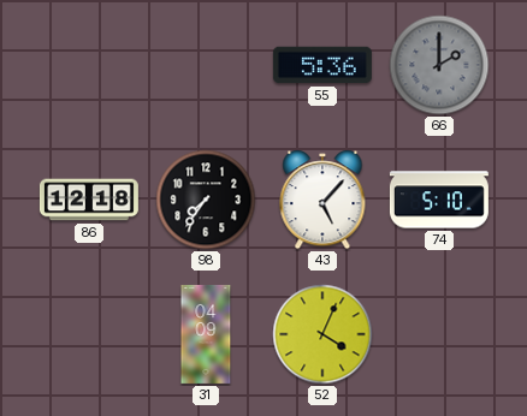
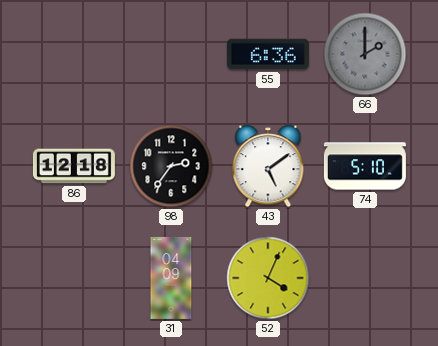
55: 5:36 -> 6:36
98: 7:36 -> 2:36
43: 5:07 -> 5:09
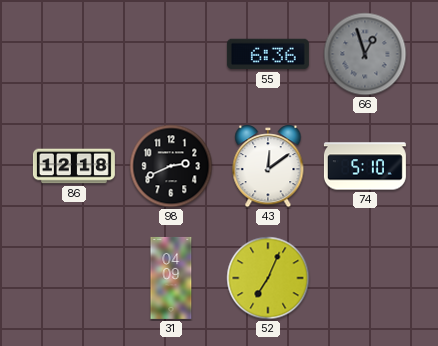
66: 2:00 -> 12:57
98: 2:36 -> 2:41
43: 5:09 -> 12:09
52: 4:04 -> 7:04
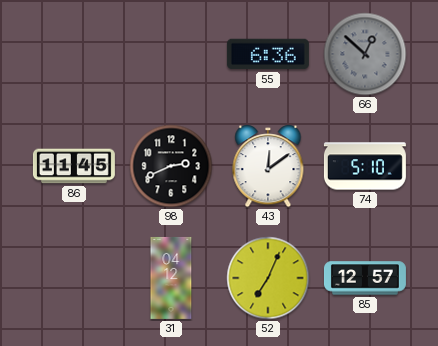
66: 12:57 -> 12:52
86: 12:18 -> 11:45
31: 04:09 -> 04:12
85: none -> 12:57
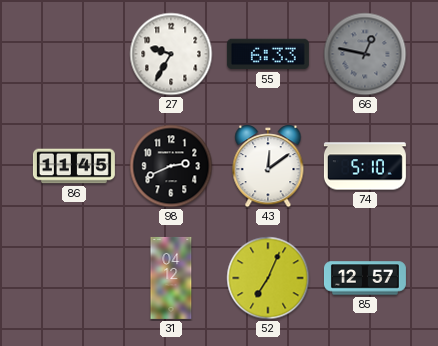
27: none -> 9:35
55: 6:36 -> 6:33
66: 12:52 -> 12:47
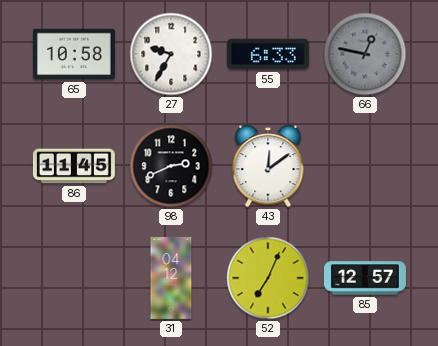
65: none -> 10:58
74: 5:10 -> none
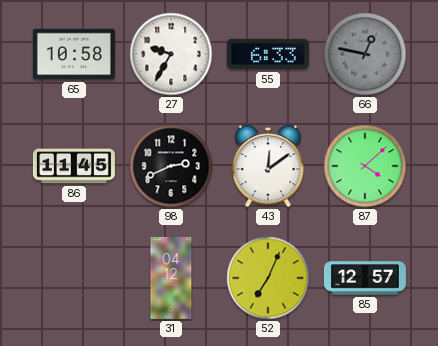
87: none -> 4:08
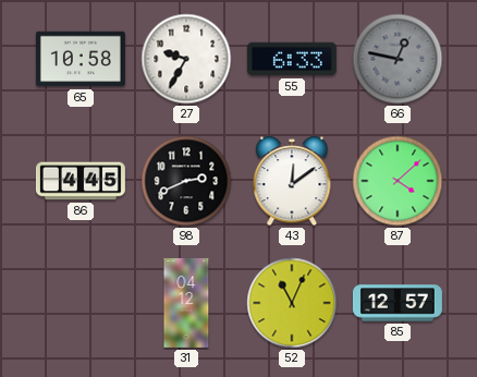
86: 11:45 -> 4:45
52: 7:04 -> 11:04
